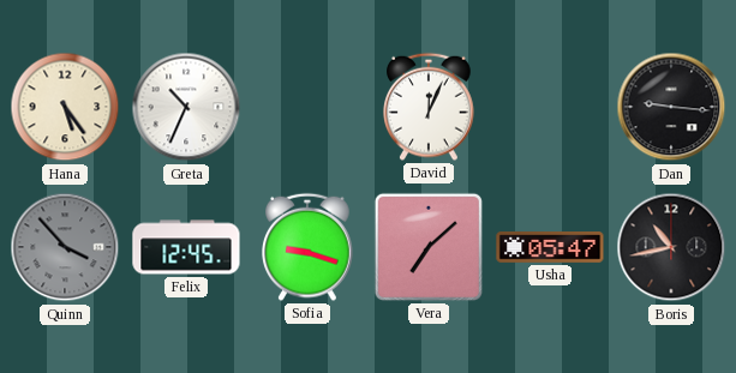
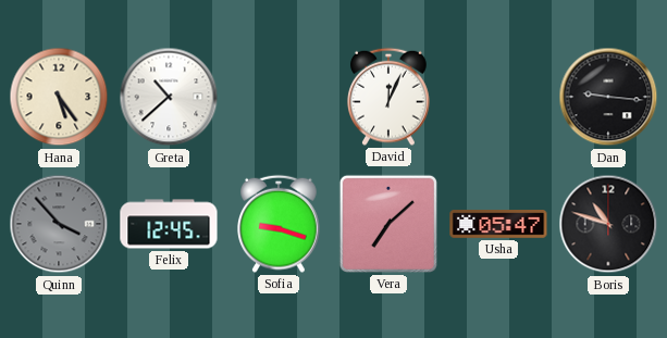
Greta: 10:34 -> 10:38
Boris: 10:43 -> 10:48
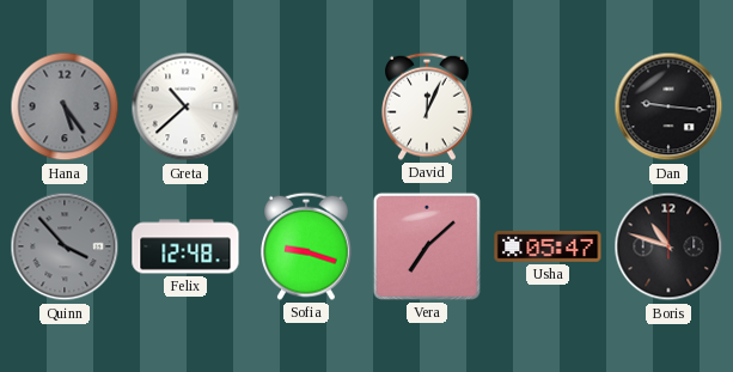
Hana dial: cream -> grey
Felix: 12:45 -> 12:48
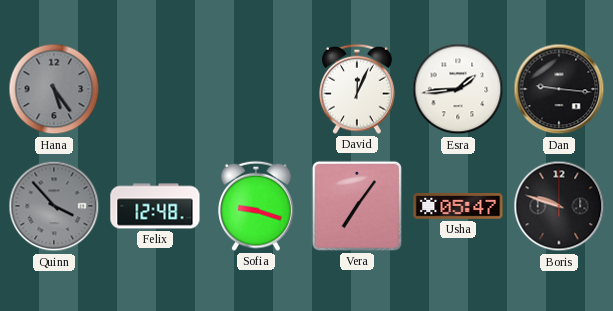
Greta: 10:38 -> none
Esra: none -> 1:44
Vera: 7:08 -> 7:06
Boris: 10:48 -> 9:48
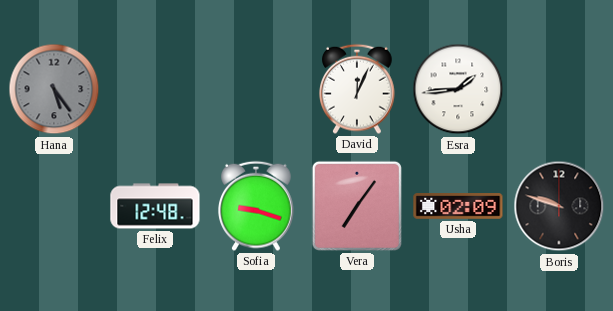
Dan: 9:16 -> none
Quinn: 3:53 -> none
Usha: 05:47 -> 02:09
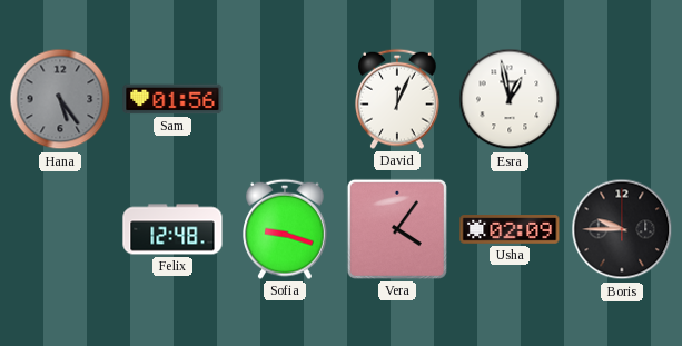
Sam: none -> 01:56
Esra: 1:44 -> 12:58
Vera: 7:06 -> 4:06
Boris: 9:48 -> 9:45
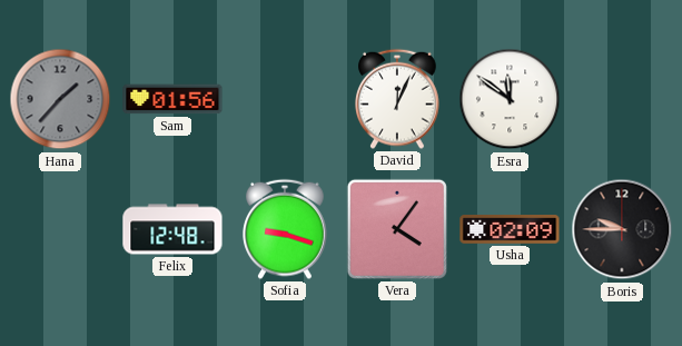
Hana: 5:24 -> 1:37
Esra: 12:58 -> 11:51
